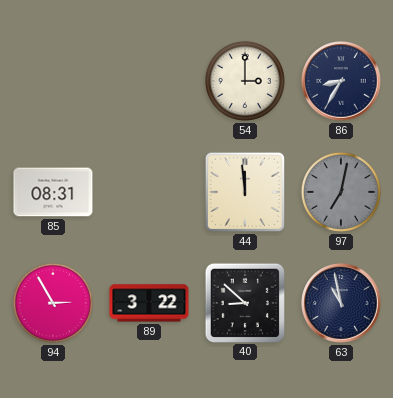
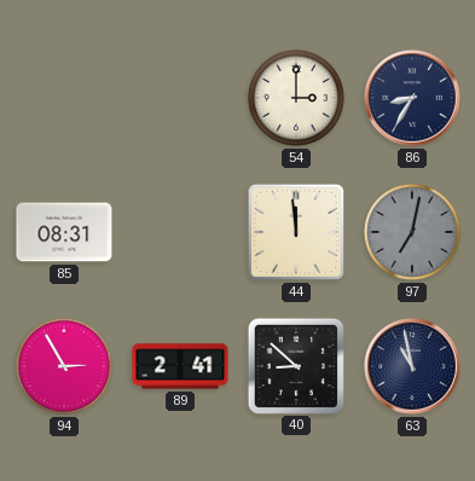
89: 3:22 -> 2:41
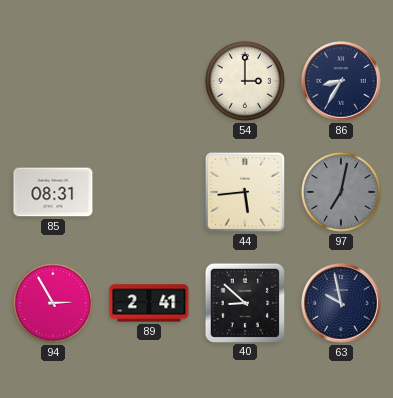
44: 11:59 -> 5:44
63: 10:58 -> 9:58
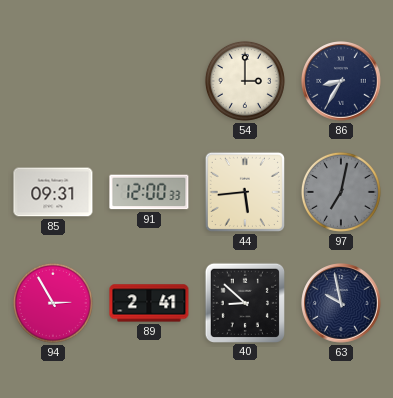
85: 08:31 -> 09:31
91: none -> 12:00
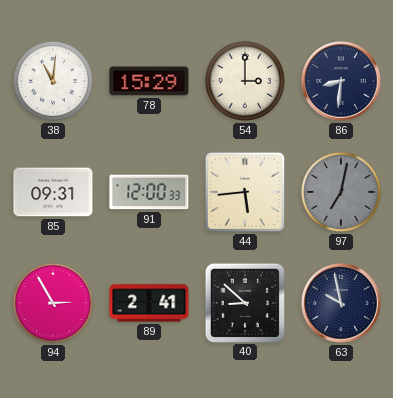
38: none -> 11:01
78: none -> 15:29
86: 8:35 -> 8:31
